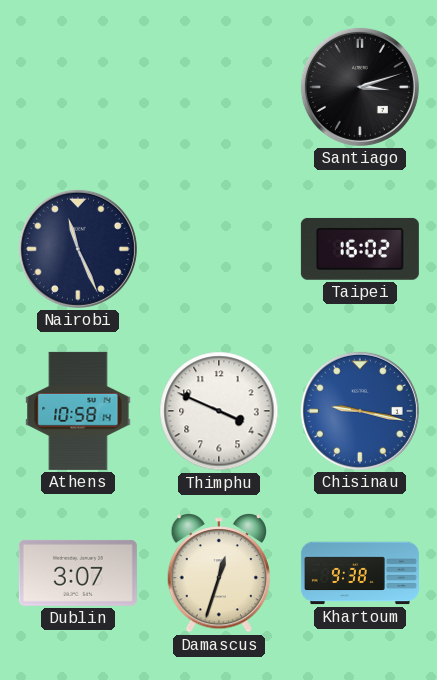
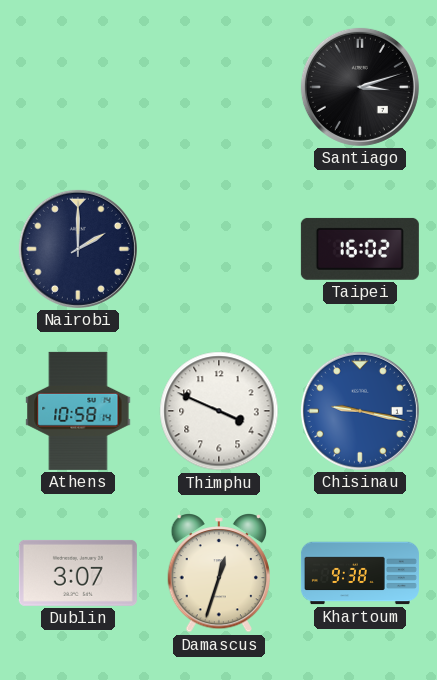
Nairobi: 11:26 -> 2:00
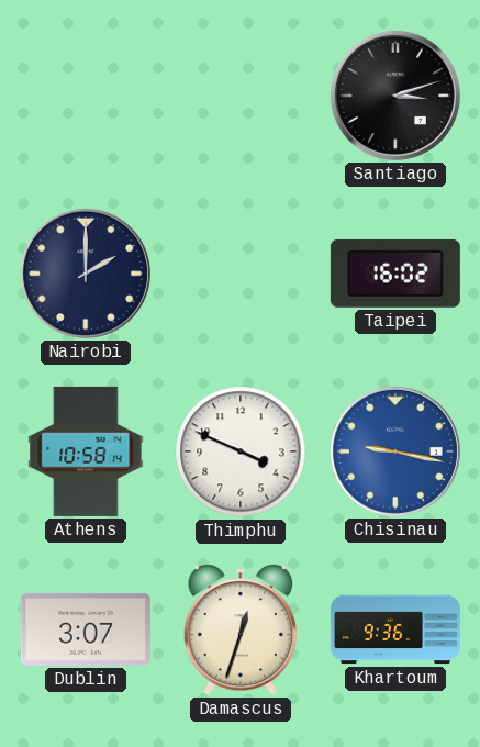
Khartoum: 9:38 -> 9:36
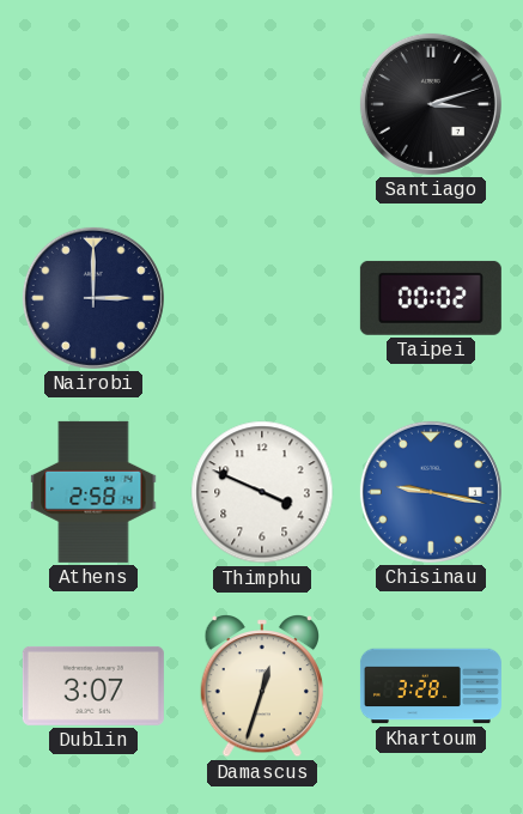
Nairobi: 2:00 -> 3:00
Taipei: 16:02 -> 00:02
Athens: 10:58 -> 2:58
Khartoum: 9:36 -> 3:28
